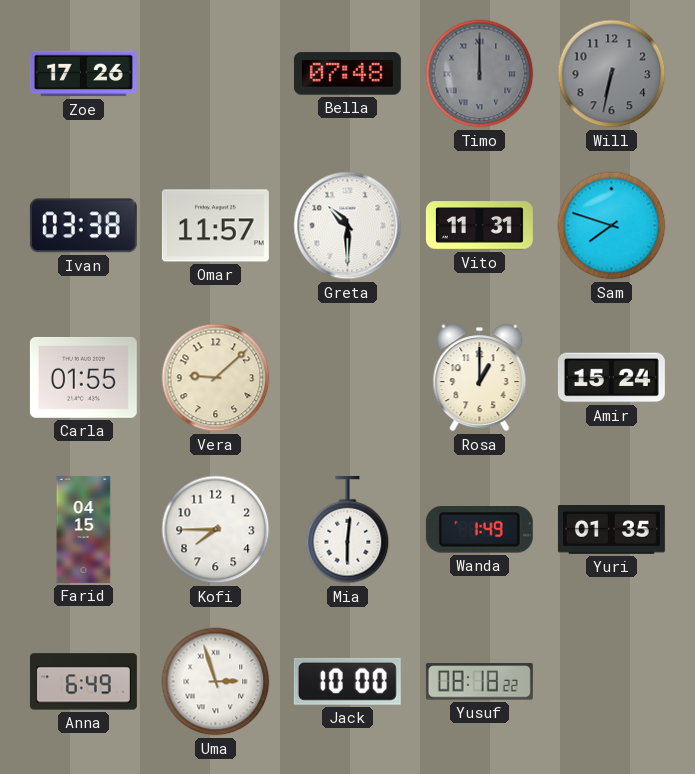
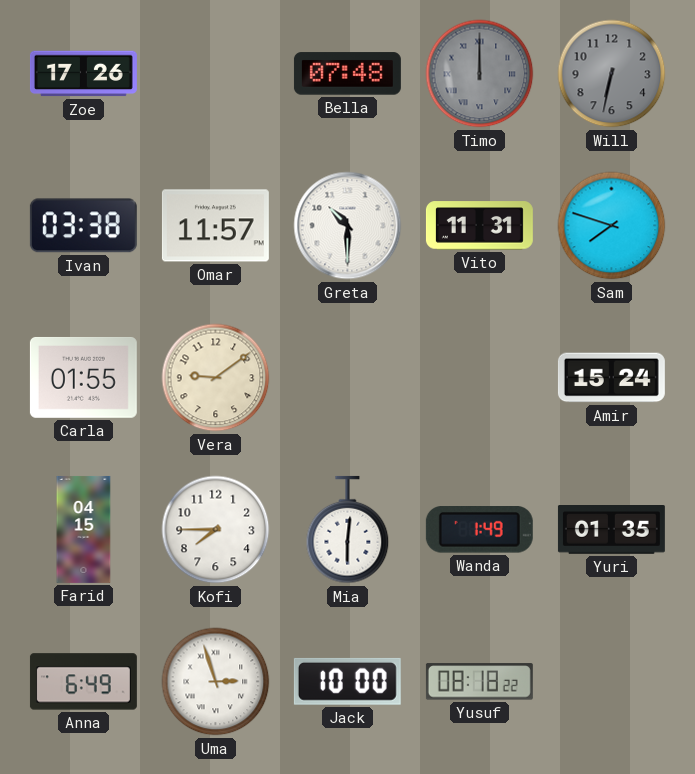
Vera: 9:08 -> 9:09
Rosa: 1:00 -> none
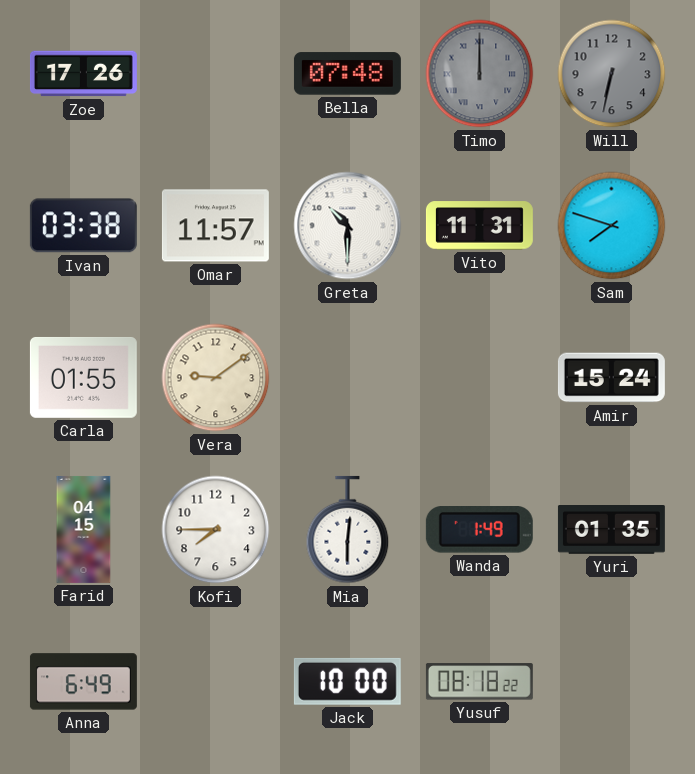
Uma: 2:57 -> none
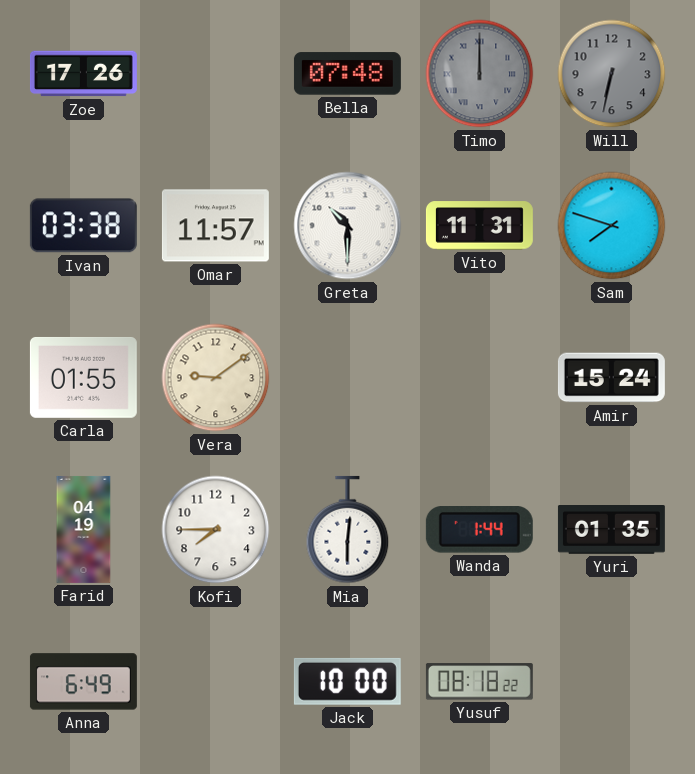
Farid: 04:15 -> 04:19
Wanda: 1:49 -> 1:44
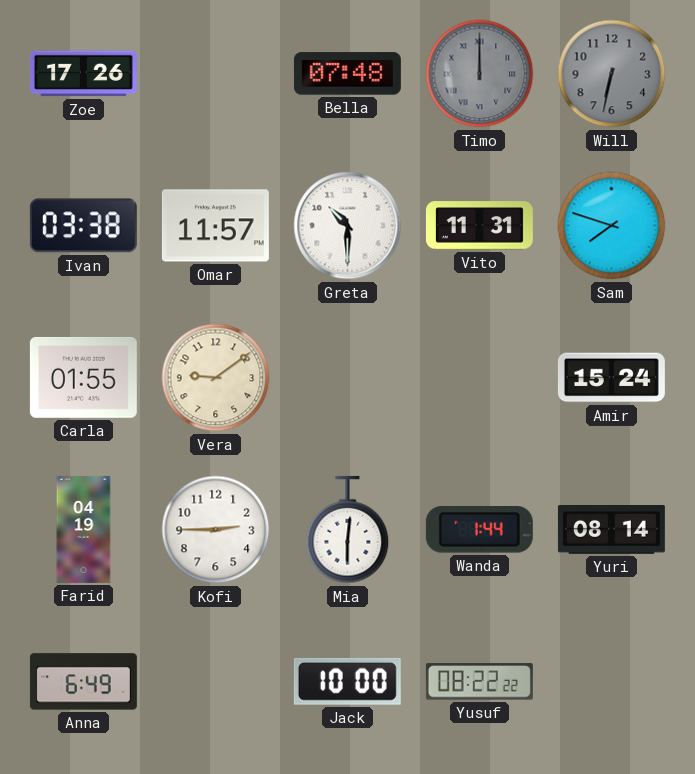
Kofi: 7:45 -> 2:45
Yuri: 01:35 -> 08:14
Yusuf: 08:18 -> 08:22
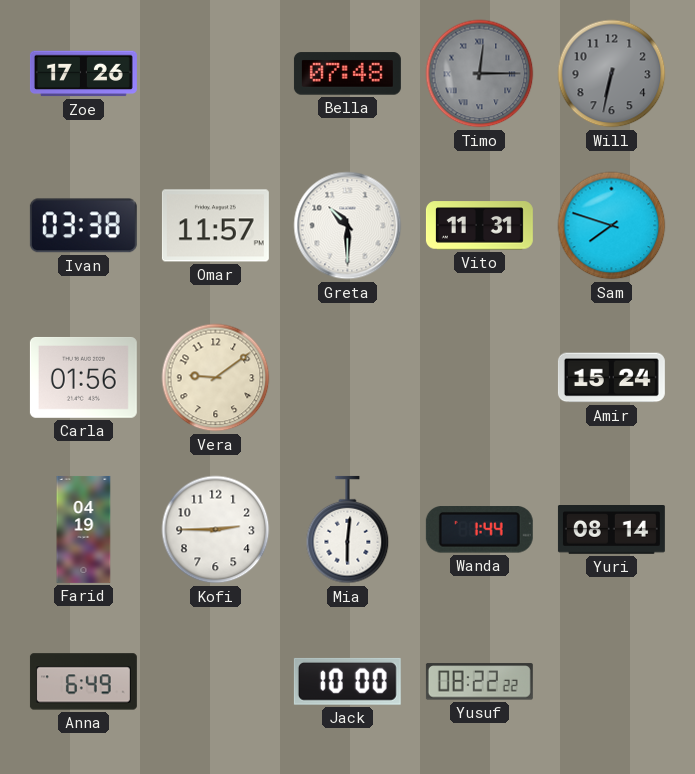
Timo: 12:00 -> 12:15
Carla: 01:55 -> 01:56
